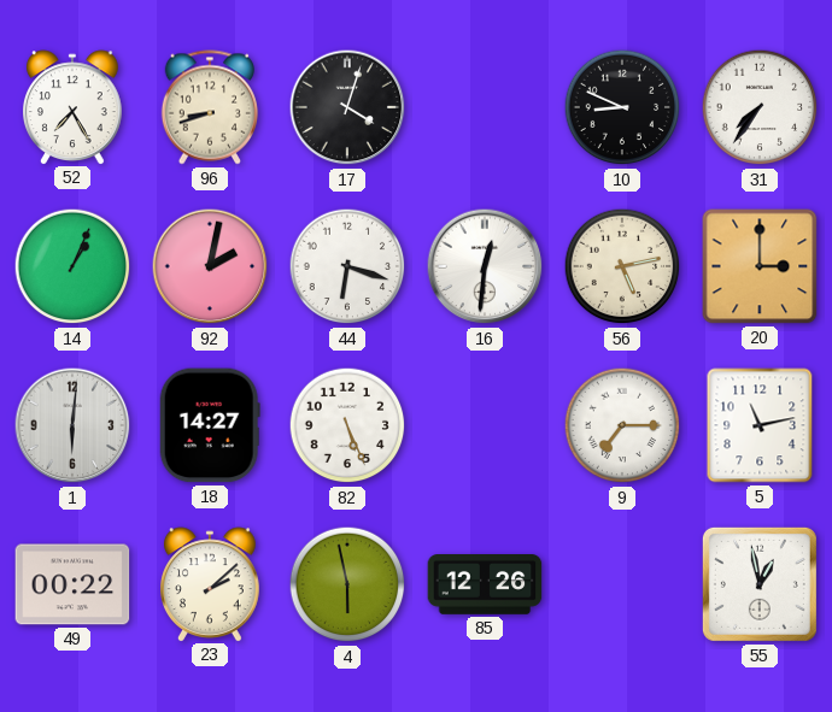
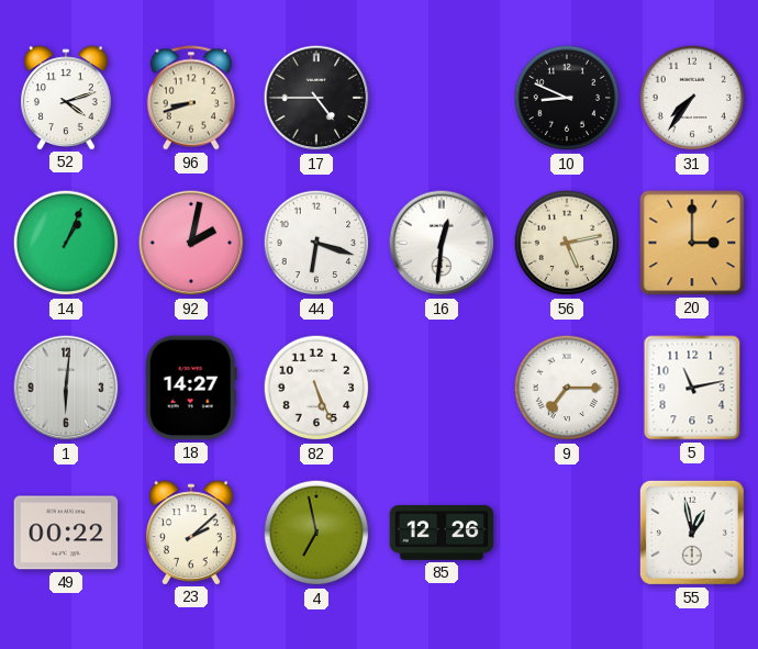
52: 7:25 -> 4:12
17: 4:03 -> 4:45
4: 5:58 -> 6:58
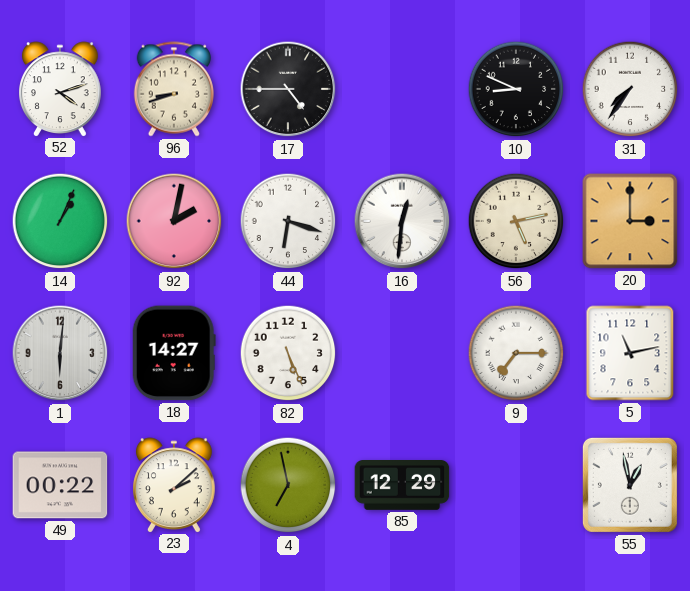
85: 12:26 -> 12:29
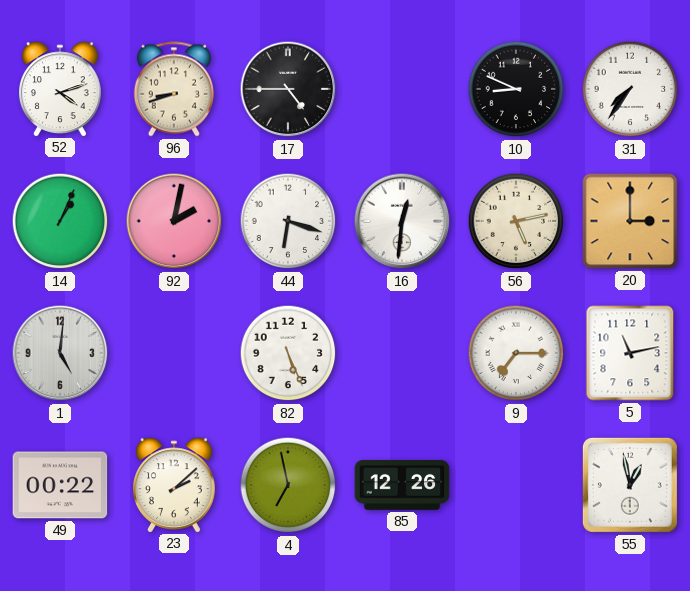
1: 6:01 -> 5:01
18: 14:27 -> none
85: 12:29 -> 12:26
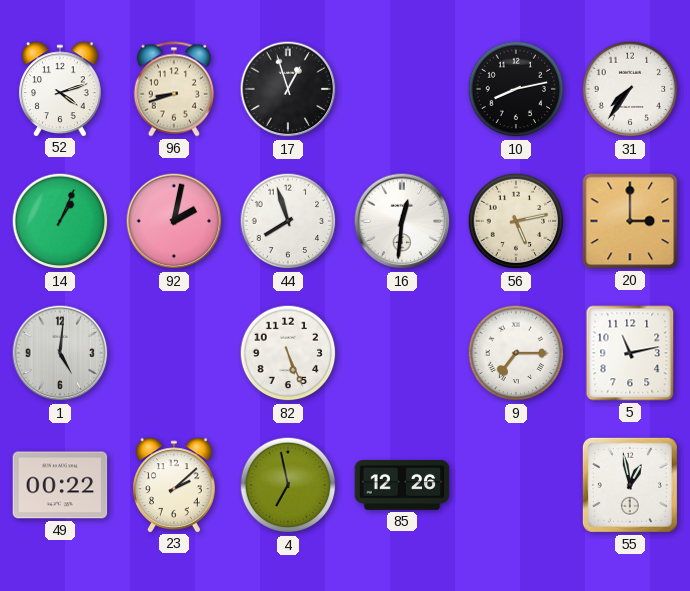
17: 4:45 -> 12:57
10: 8:49 -> 8:13
44: 6:18 -> 7:57
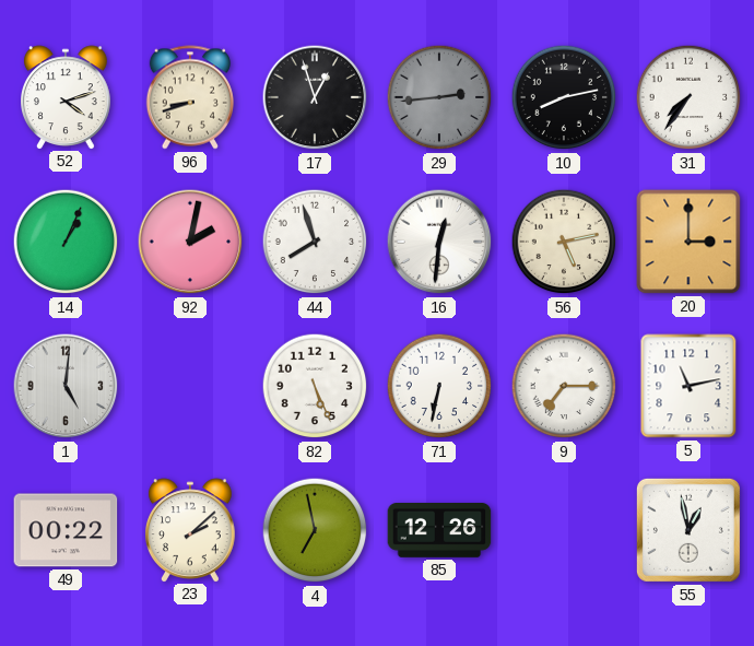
29: none -> 2:44
71: none -> 6:32
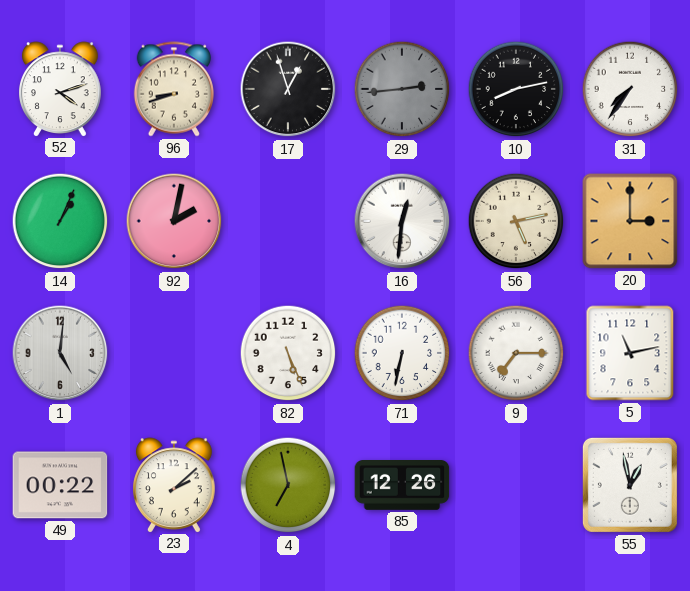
44: 7:57 -> none
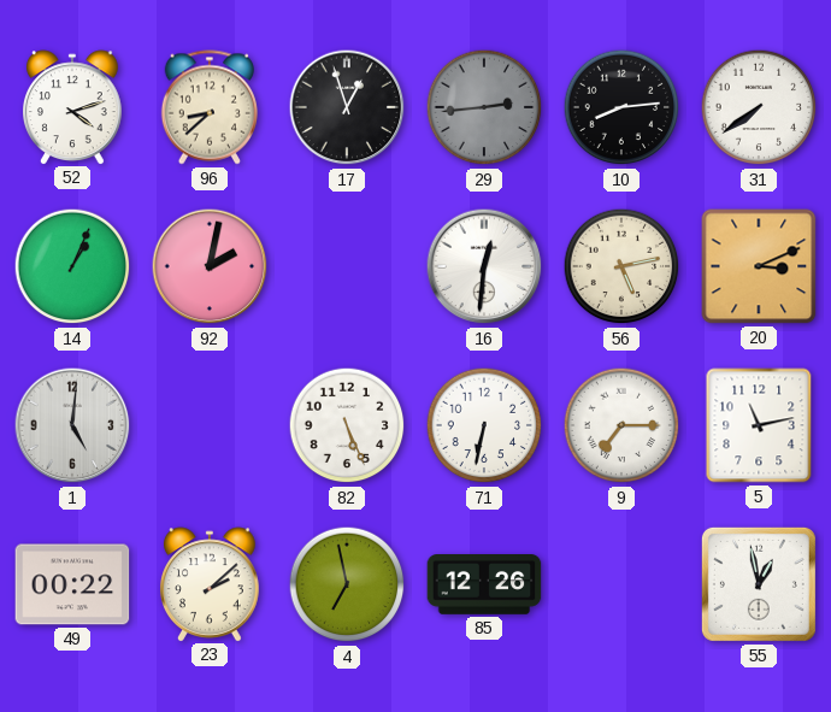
96: 8:42 -> 8:38
10: 8:13 -> 8:14
31: 7:36 -> 7:39
20: 3:00 -> 3:11
